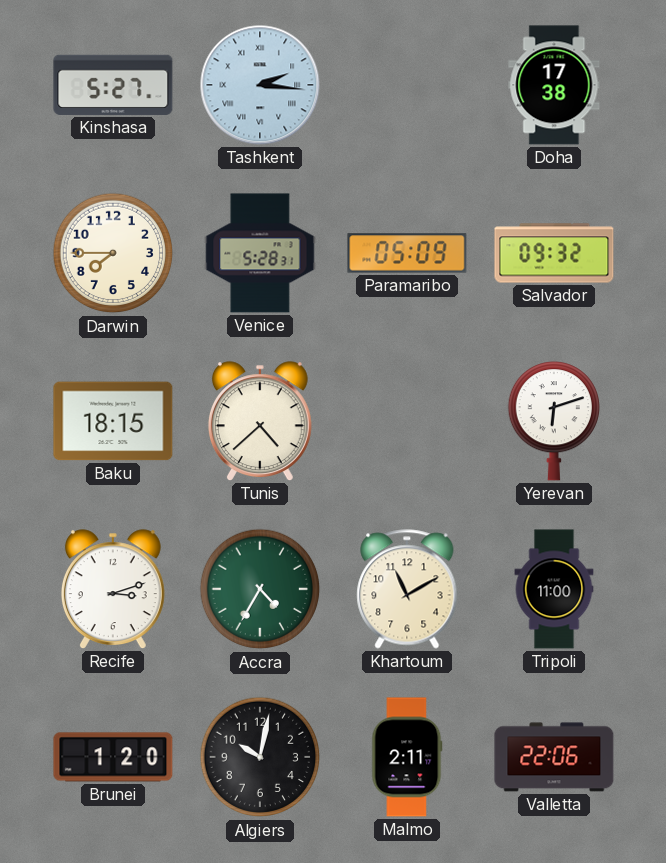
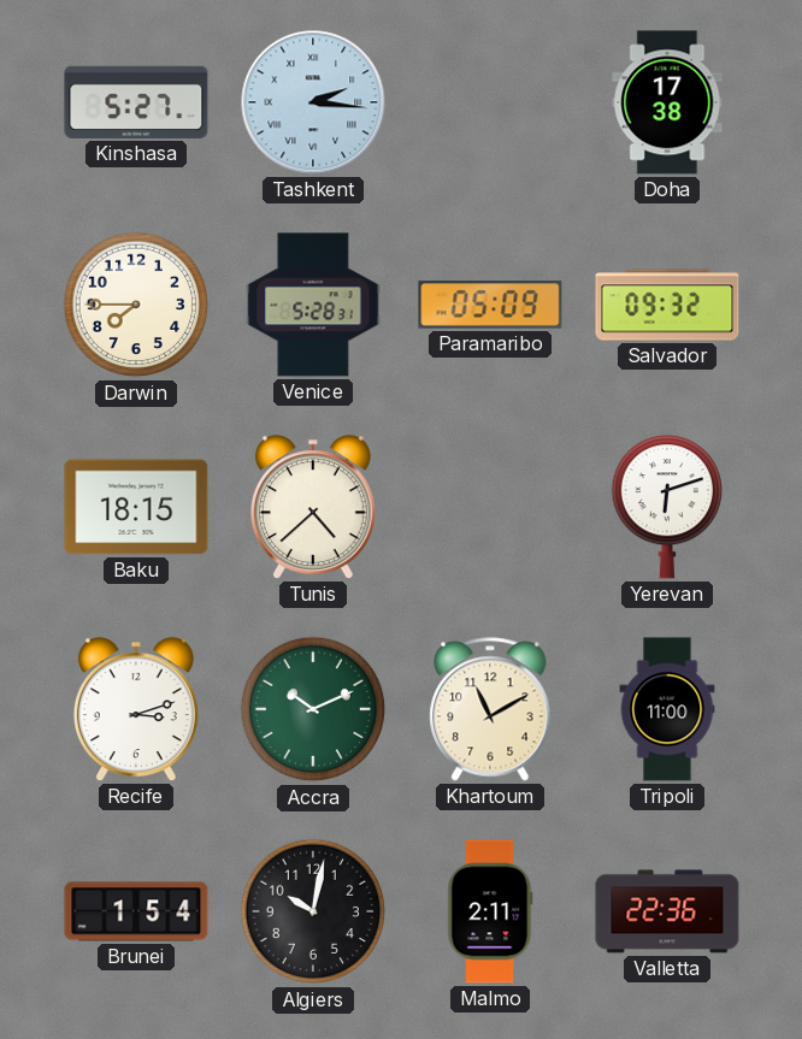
Accra: 4:35 -> 10:11
Brunei: 1:20 -> 1:54
Valletta: 22:06 -> 22:36
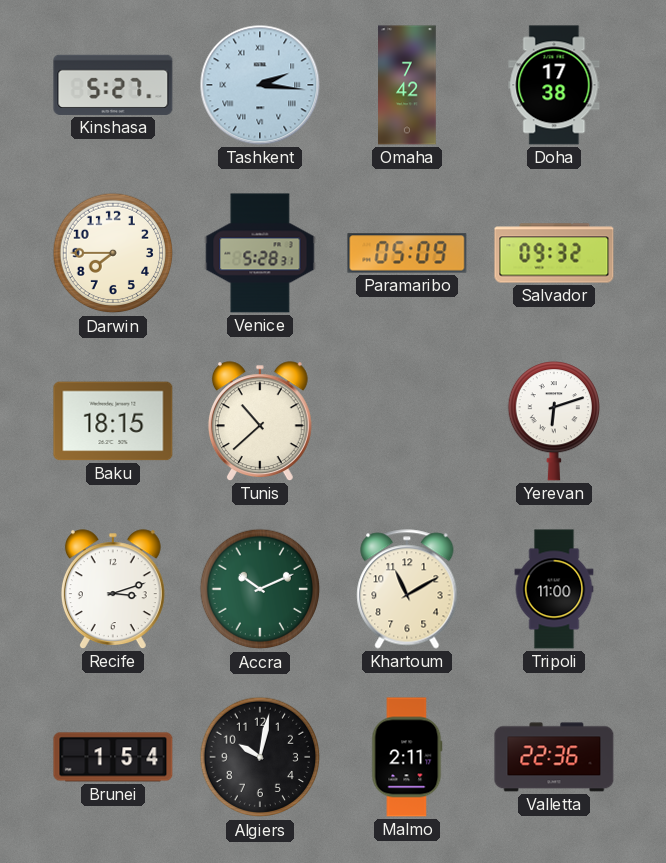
Omaha: none -> 7:42
Tunis: 4:38 -> 10:38
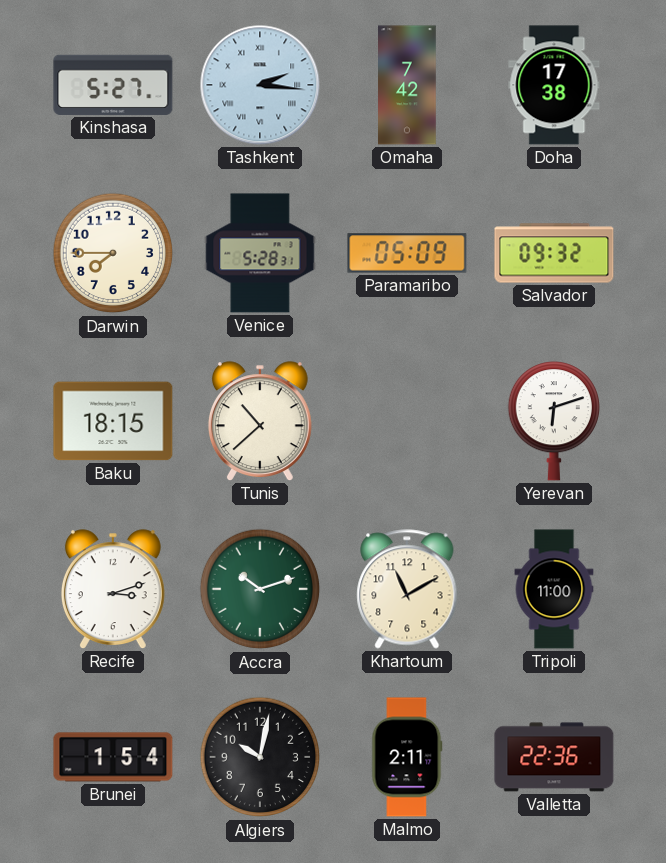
Accra: 10:11 -> 10:12
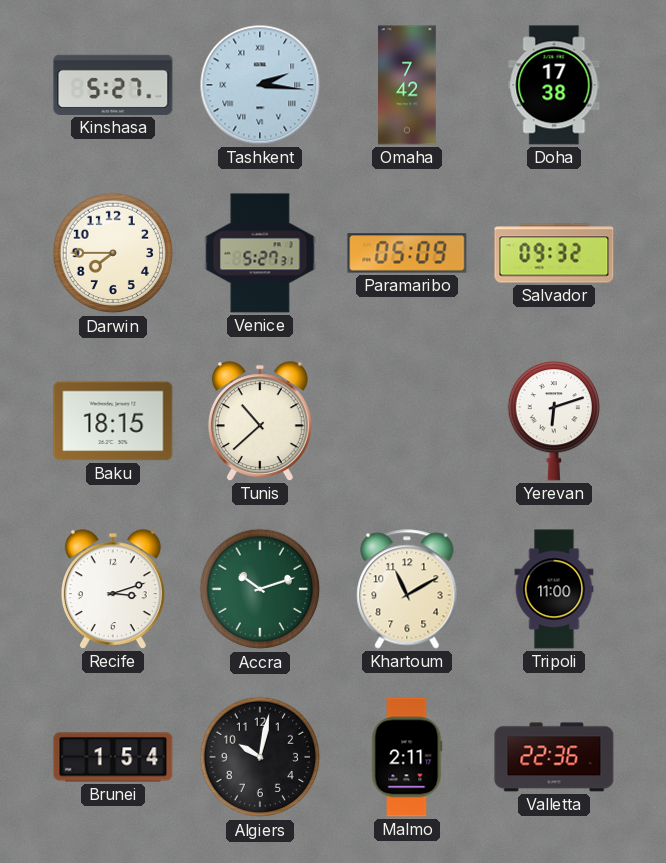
Venice: 5:28 -> 5:27
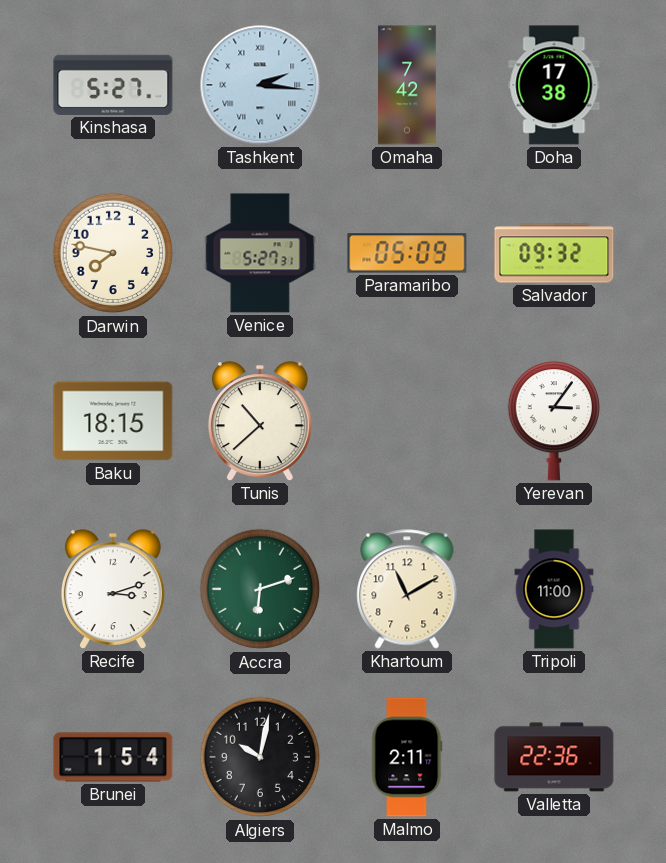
Darwin: 7:45 -> 7:47
Yerevan: 6:12 -> 3:06
Accra: 10:12 -> 6:12
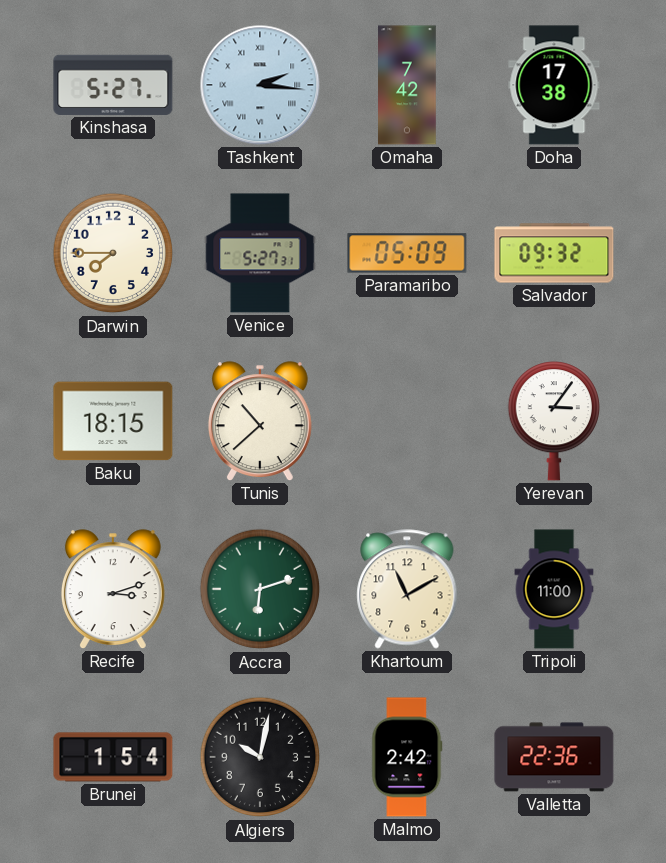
Darwin: 7:47 -> 7:45
Malmo: 2:11 -> 2:42
